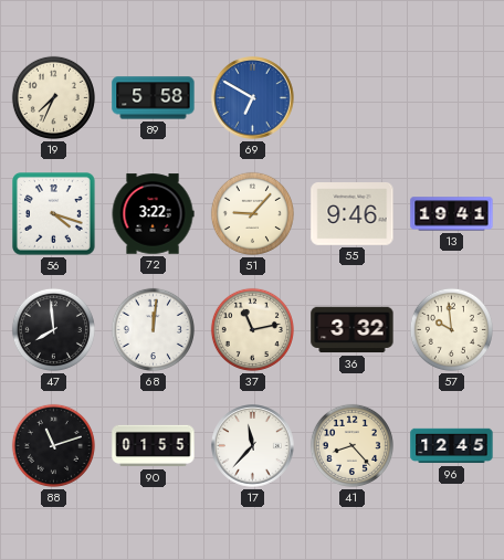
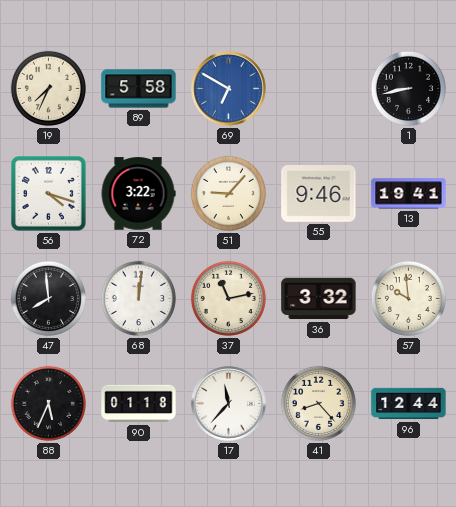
1: none -> 8:43
88: 11:12 -> 5:34
90: 01:55 -> 01:18
96: 12:45 -> 12:44
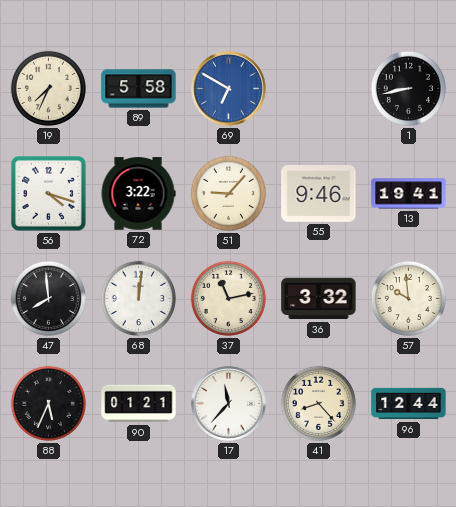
90: 01:18 -> 01:21
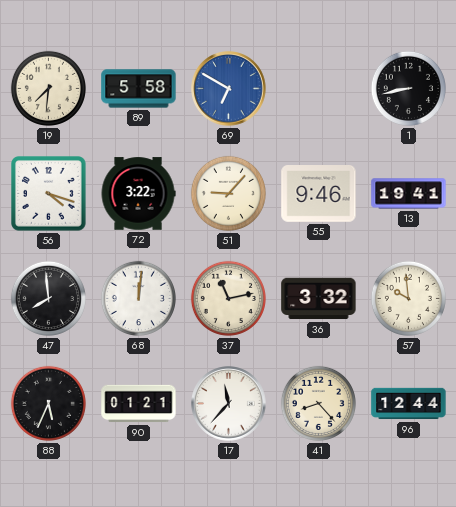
19: 7:34 -> 7:31
